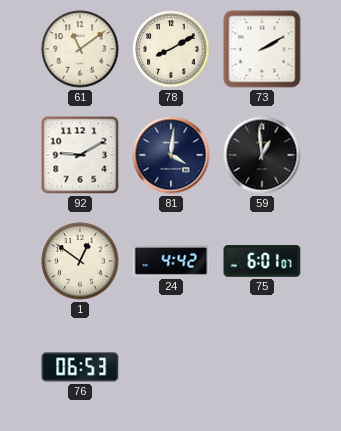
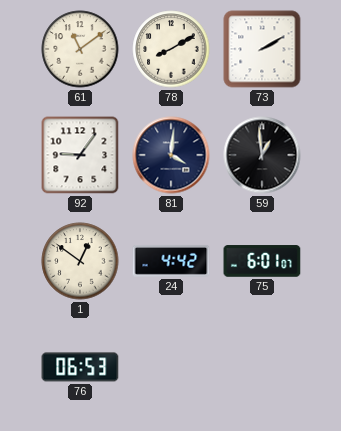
92: 9:10 -> 9:06
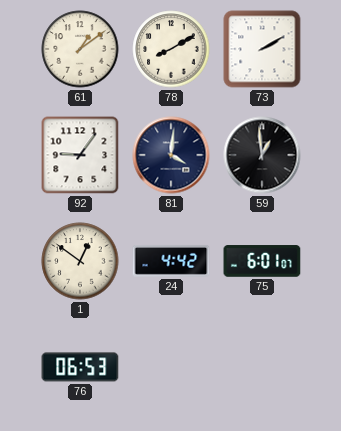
61: 11:09 -> 1:09
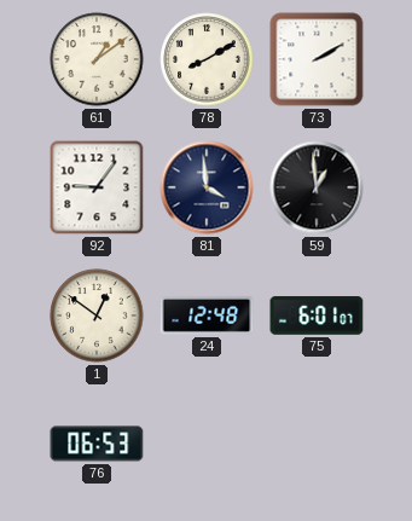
81: 4:01 -> 3:59
24: 4:42 -> 12:48
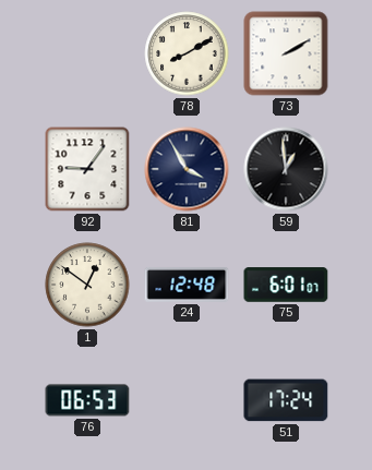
61: 1:09 -> none
81: 3:59 -> 3:55
51: none -> 17:24
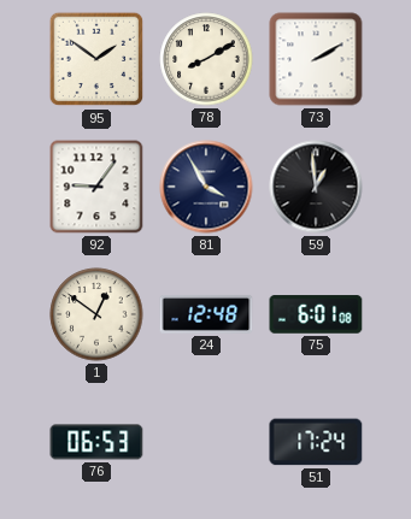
95: none -> 1:51
75: 6:01:07 -> 6:01:08
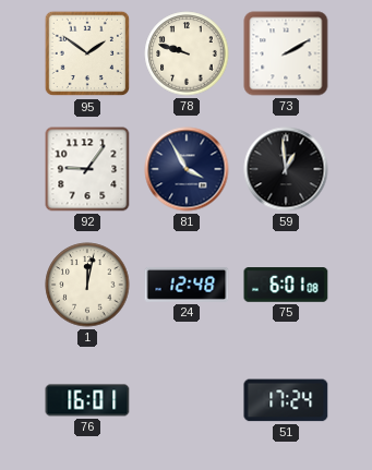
78: 8:10 -> 9:48
1: 12:51 -> 12:02
76: 06:53 -> 16:01
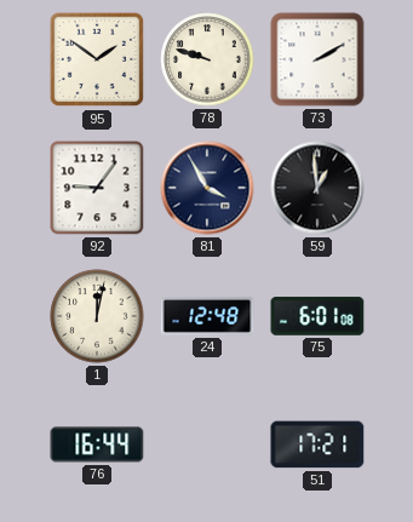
76: 16:01 -> 16:44
51: 17:24 -> 17:21
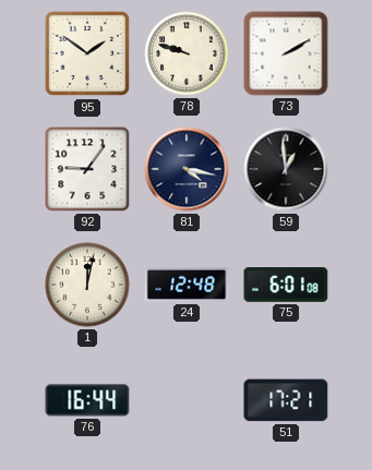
81: 3:55 -> 4:17
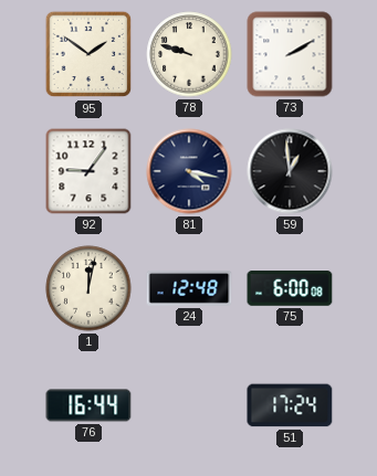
75: 6:01 -> 6:00
51: 17:21 -> 17:24
